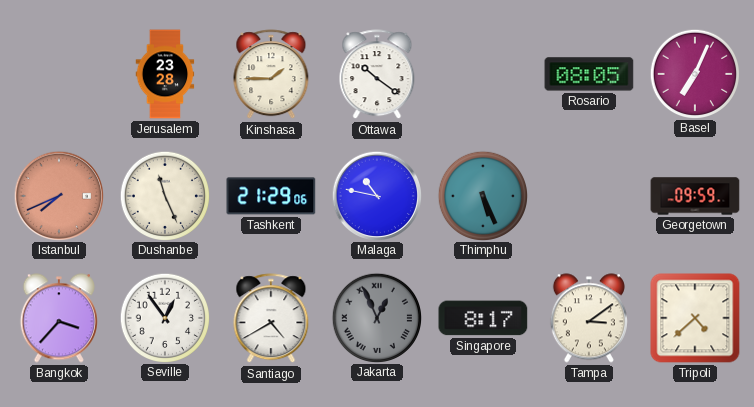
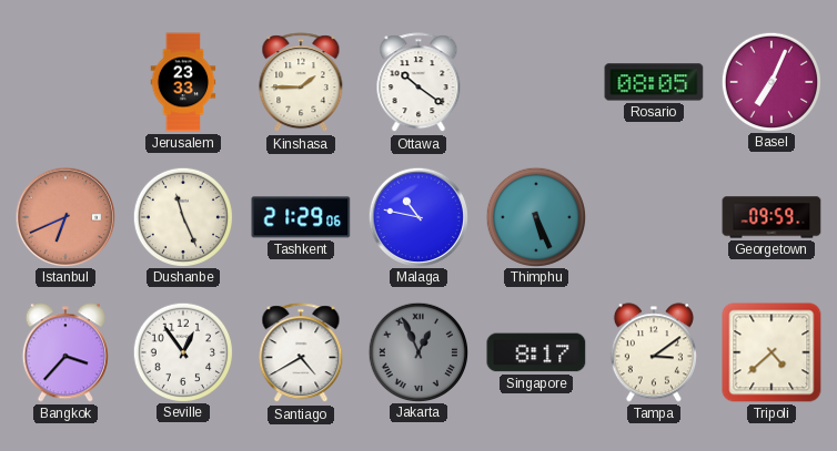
Jerusalem: 23:28 -> 23:33
Istanbul: 7:41 -> 6:41
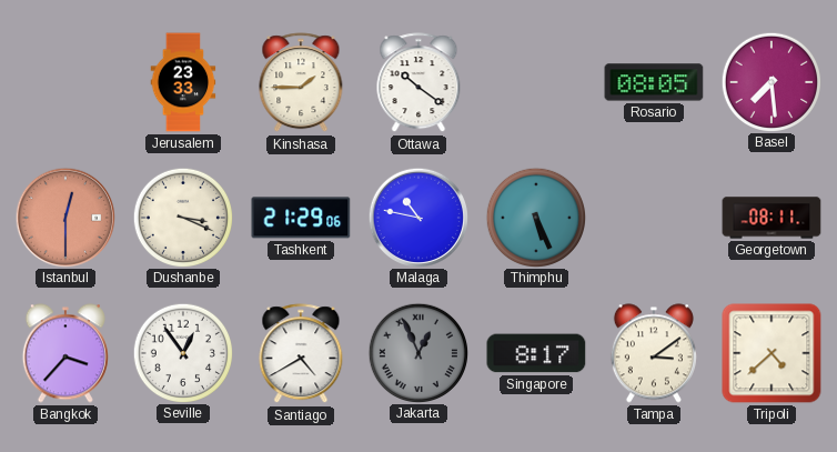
Basel: 7:04 -> 7:29
Istanbul: 6:41 -> 12:30
Dushanbe: 11:26 -> 3:19
Georgetown: 09:59 -> 08:11
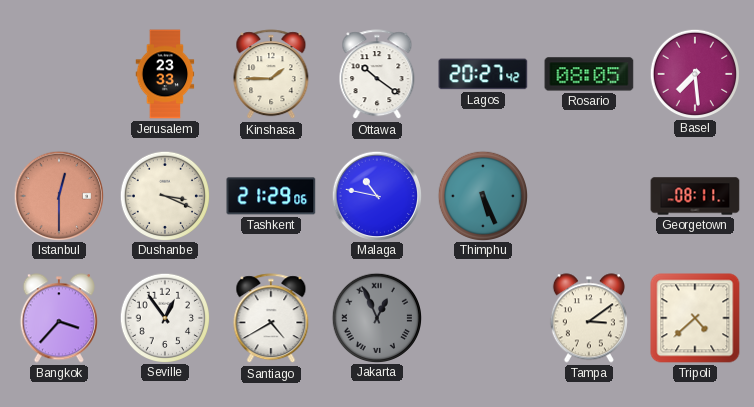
Lagos: none -> 20:27
Singapore: 8:17 -> none
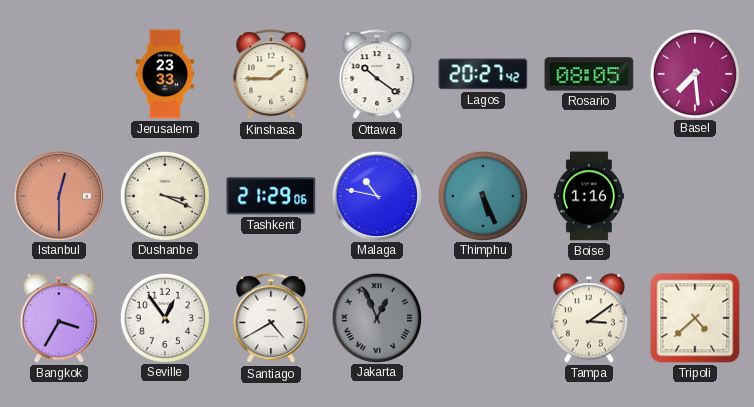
Boise: none -> 1:16
Georgetown: 08:11 -> none
Bangkok: 3:37 -> 3:35
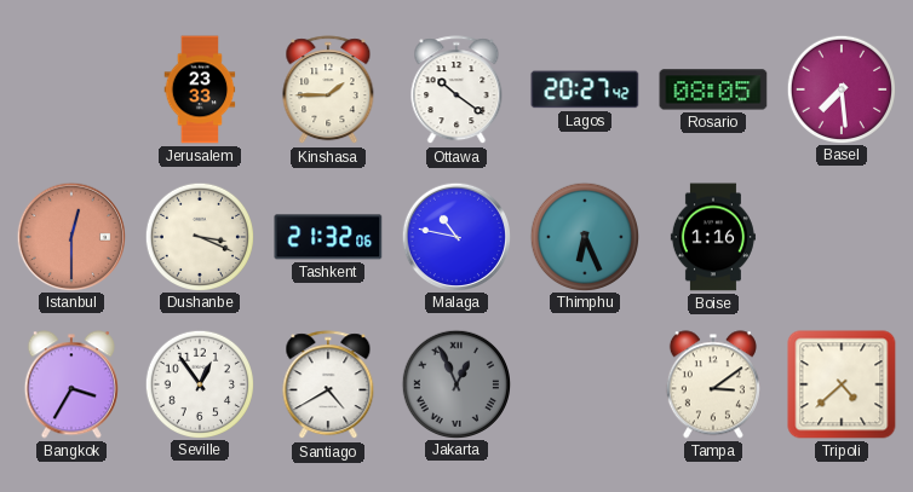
Tashkent: 21:29 -> 21:32
Thimphu: 5:26 -> 6:26
